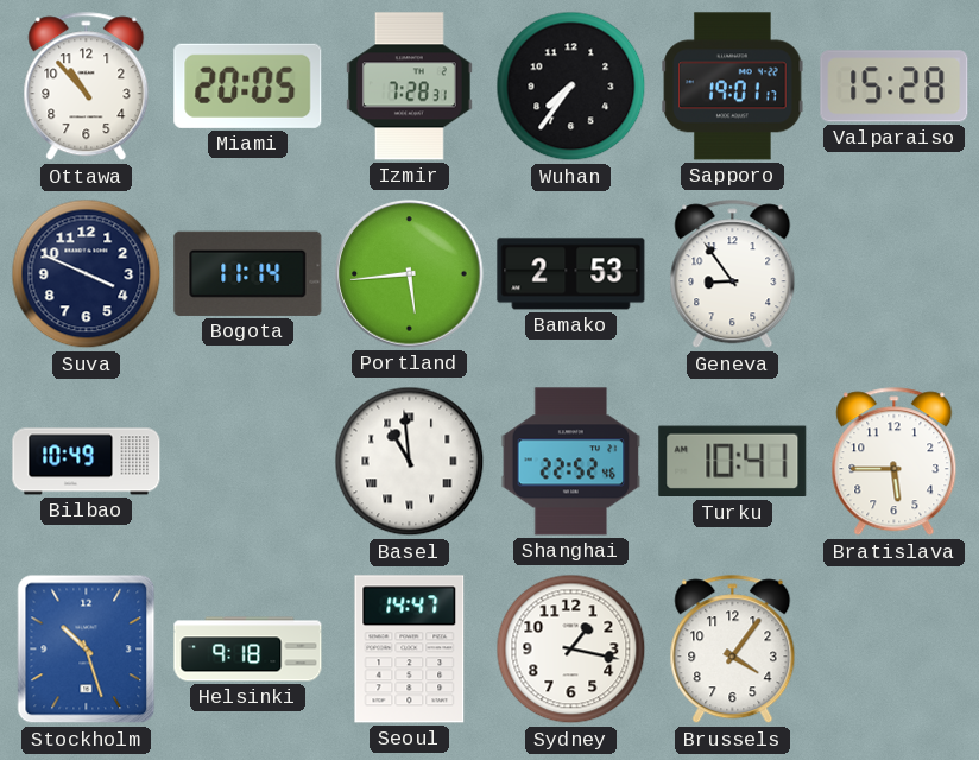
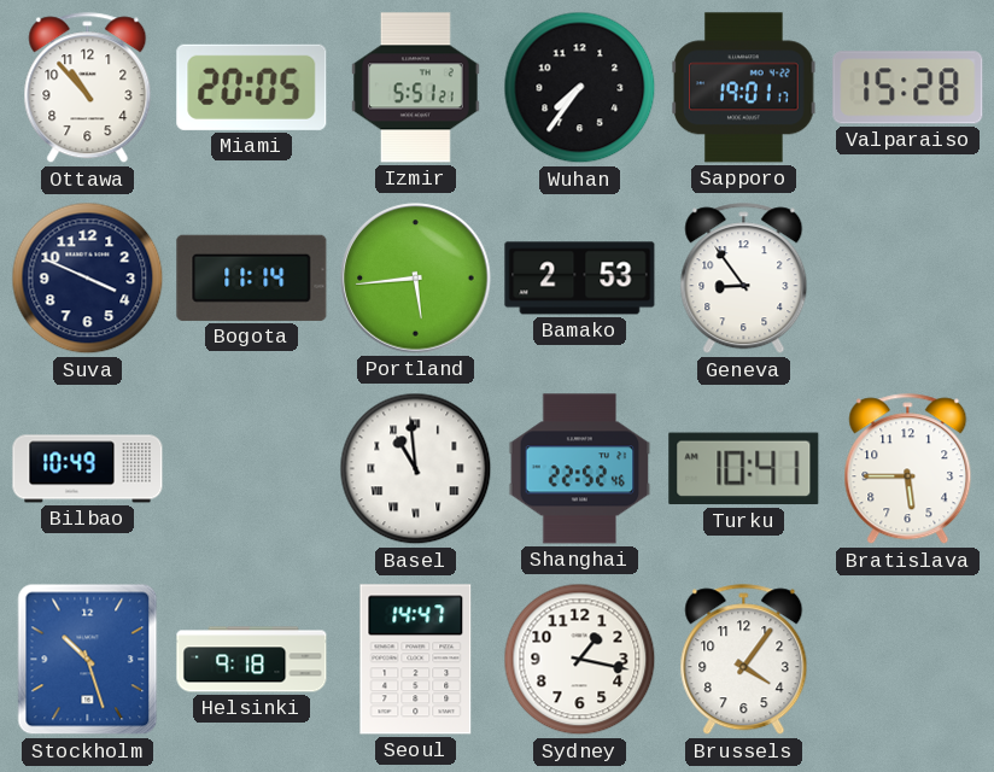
Izmir: 7:28 -> 5:51
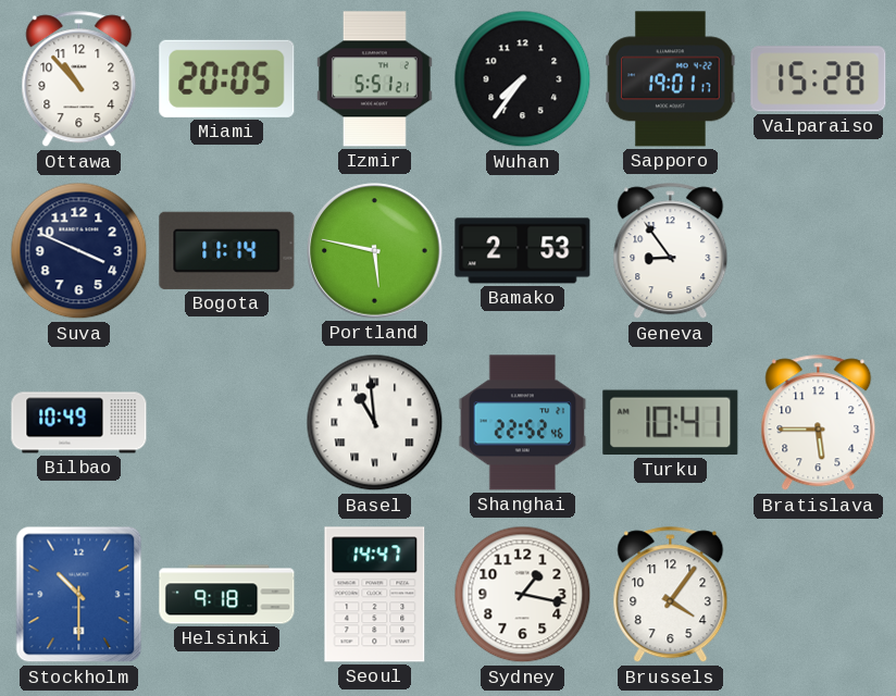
Portland: 5:44 -> 5:47
Stockholm: 10:27 -> 10:30
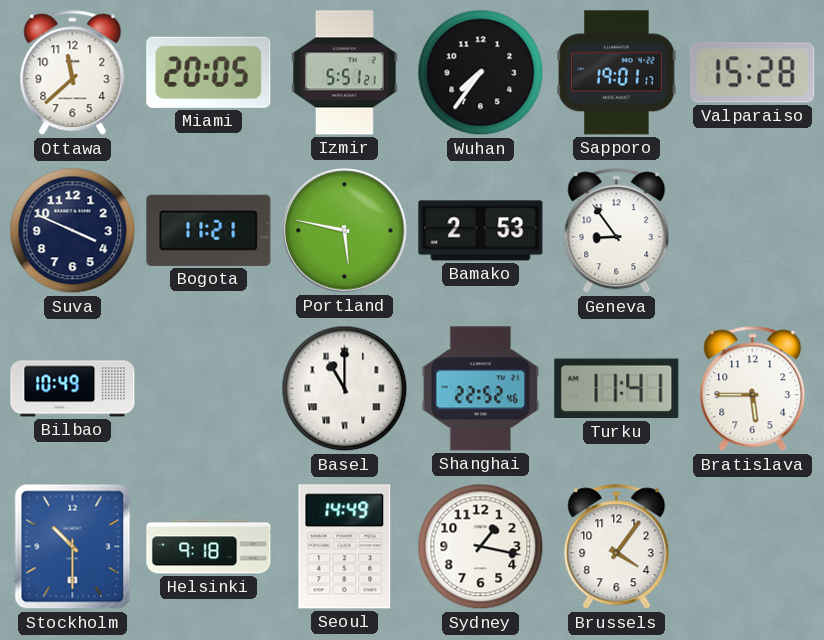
Ottawa: 10:53 -> 11:38
Bogota: 11:14 -> 11:21
Basel: 10:59 -> 11:00
Turku: 10:41 -> 11:41
Seoul: 14:47 -> 14:49
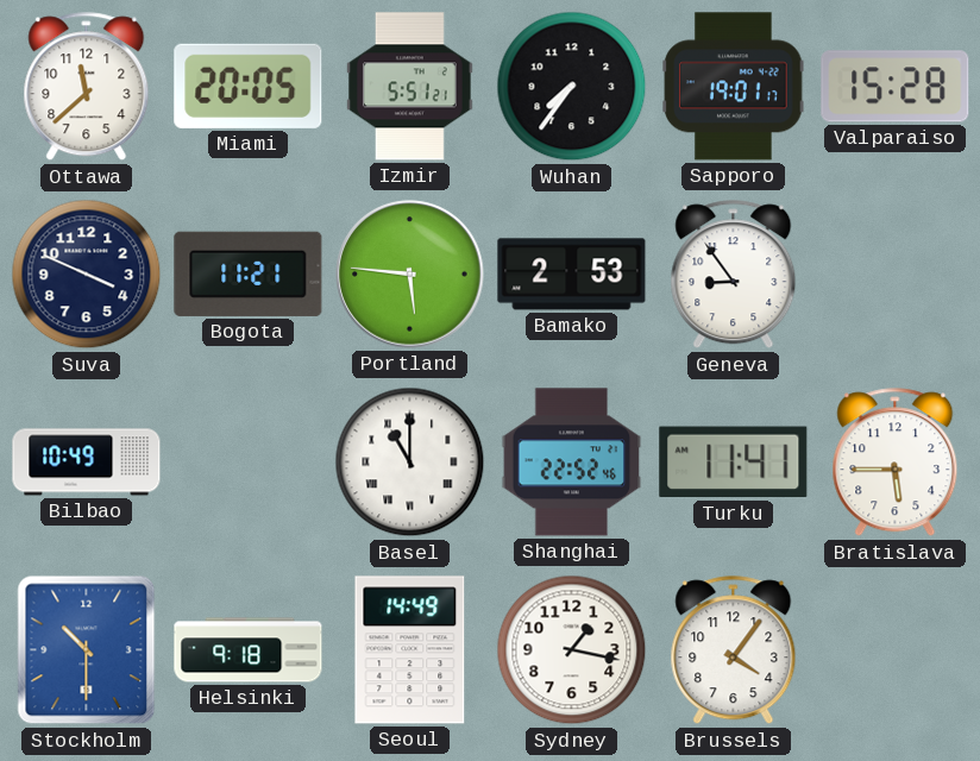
Portland: 5:47 -> 5:46
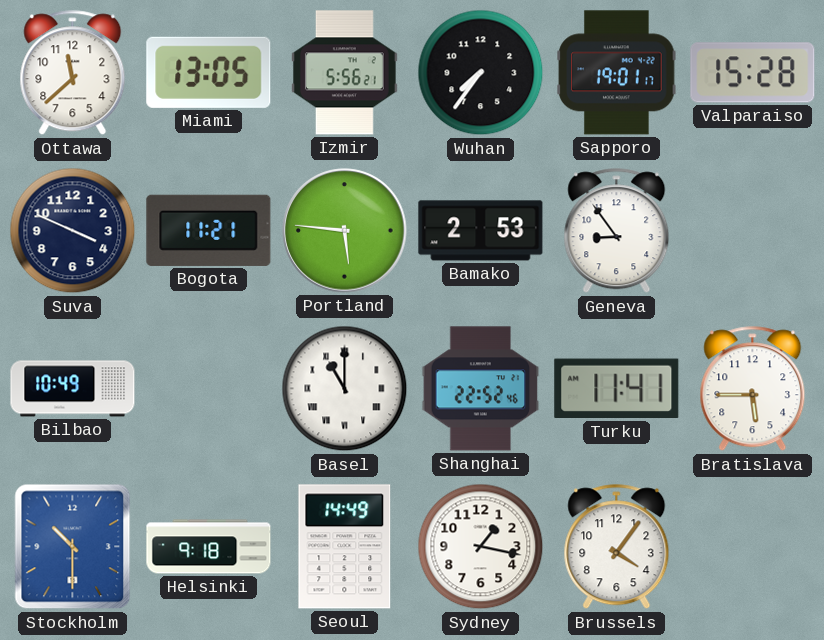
Miami: 20:05 -> 13:05
Izmir: 5:51 -> 5:56
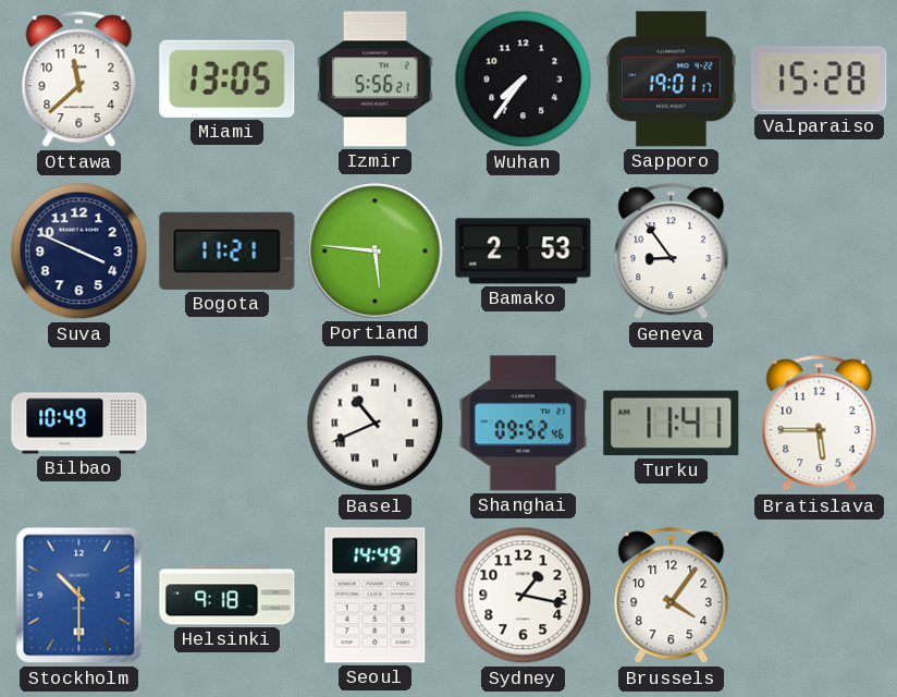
Basel: 11:00 -> 10:41
Shanghai: 22:52 -> 09:52
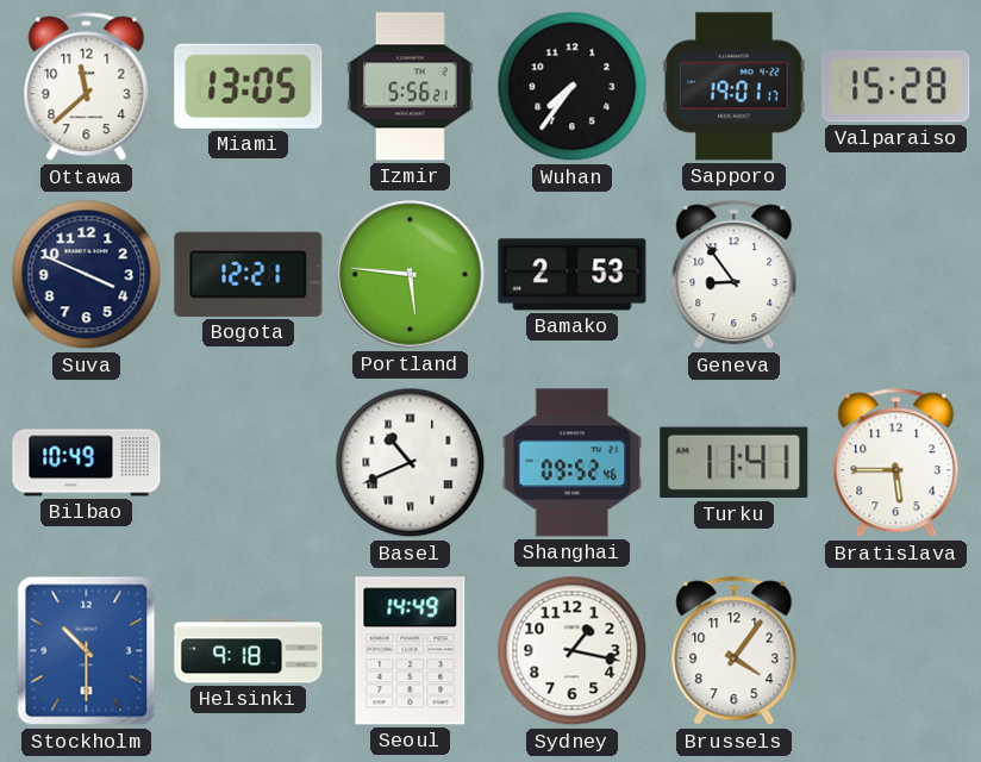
Bogota: 11:21 -> 12:21
